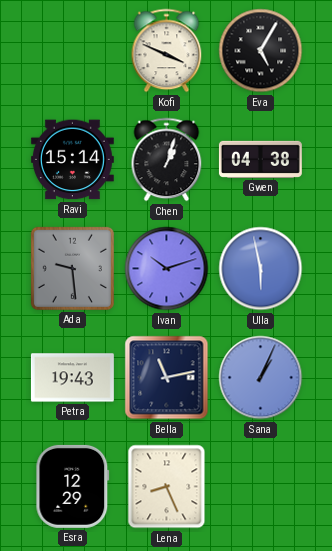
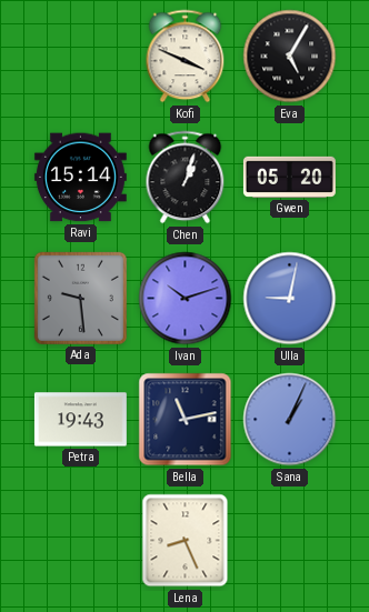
Gwen: 04:38 -> 05:20
Ulla: 5:58 -> 9:02
Esra: 12:29 -> none
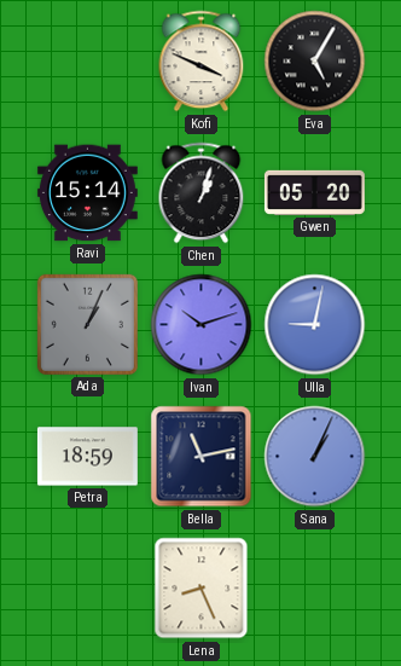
Ada: 9:29 -> 1:04
Petra: 19:43 -> 18:59
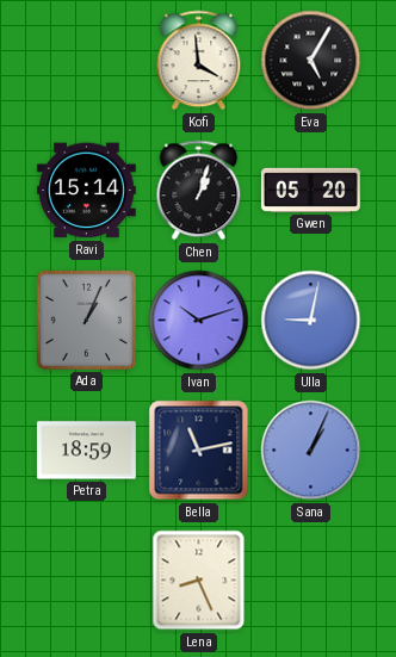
Kofi: 3:49 -> 3:59
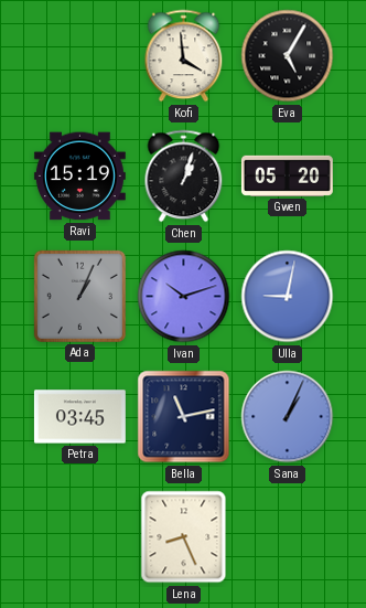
Ravi: 15:14 -> 15:19
Petra: 18:59 -> 03:45
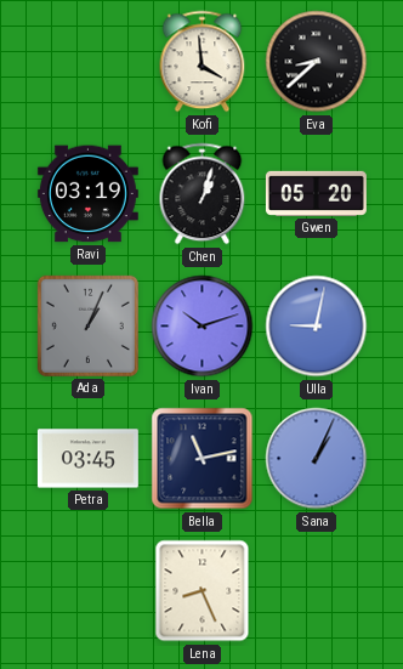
Eva: 5:05 -> 8:38
Ravi: 15:19 -> 03:19
